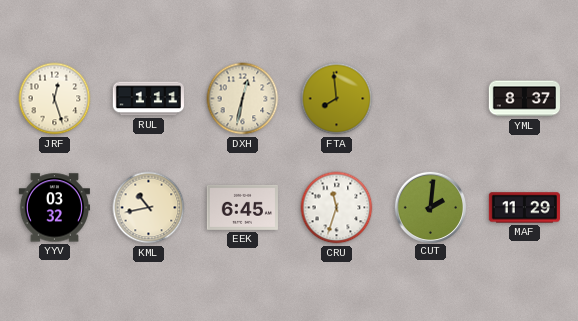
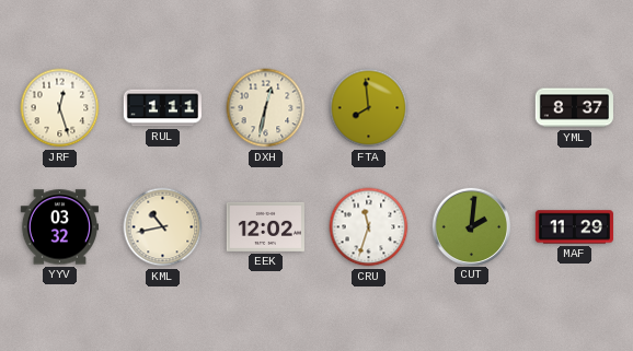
EEK: 6:45 -> 12:02
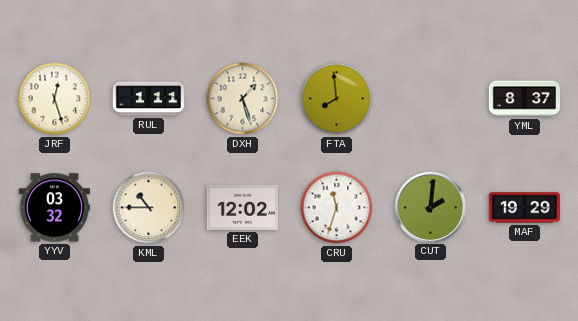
DXH: 12:32 -> 1:27
KML: 10:43 -> 10:45
MAF: 11:29 -> 19:29
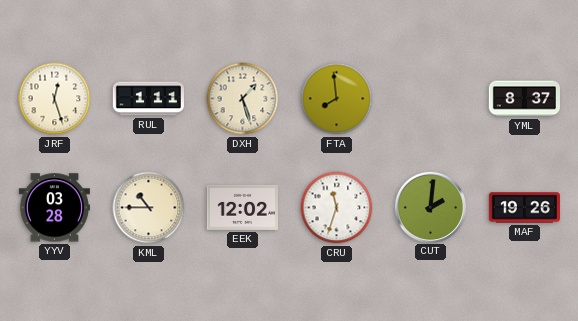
YYV: 03:32 -> 03:28
MAF: 19:29 -> 19:26
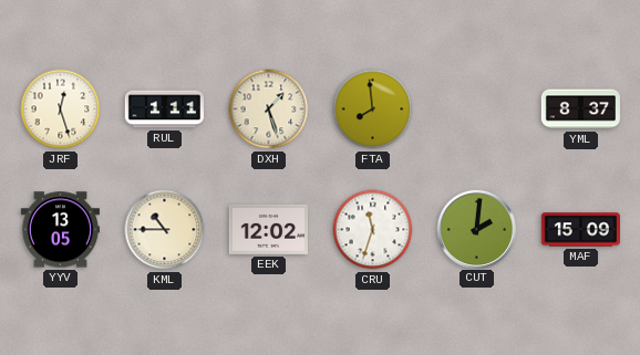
YYV: 03:28 -> 13:05
MAF: 19:26 -> 15:09
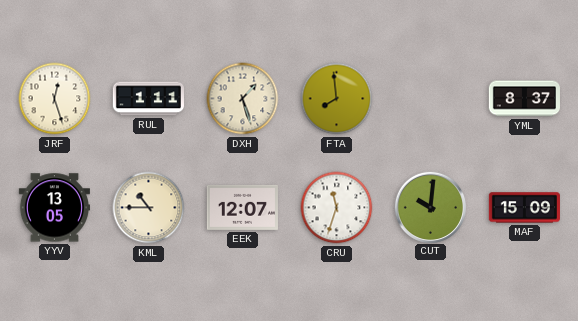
EEK: 12:02 -> 12:07
CUT: 2:01 -> 10:01
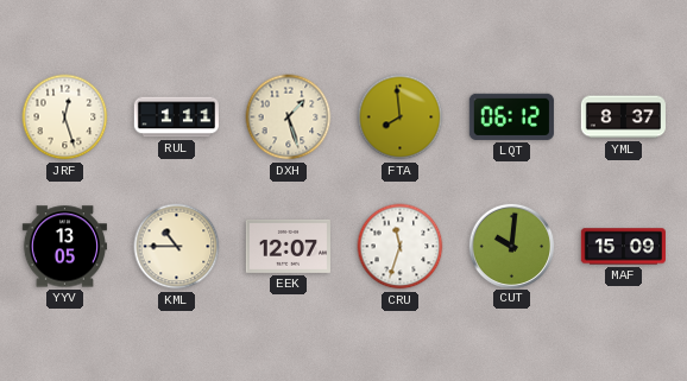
LQT: none -> 06:12
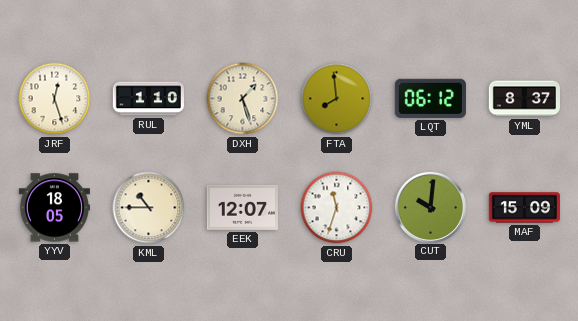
RUL: 1:11 -> 1:10
YYV: 13:05 -> 18:05
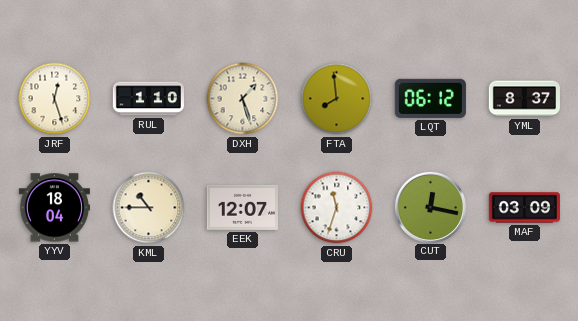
YYV: 18:05 -> 18:04
CUT: 10:01 -> 12:17
MAF: 15:09 -> 03:09
